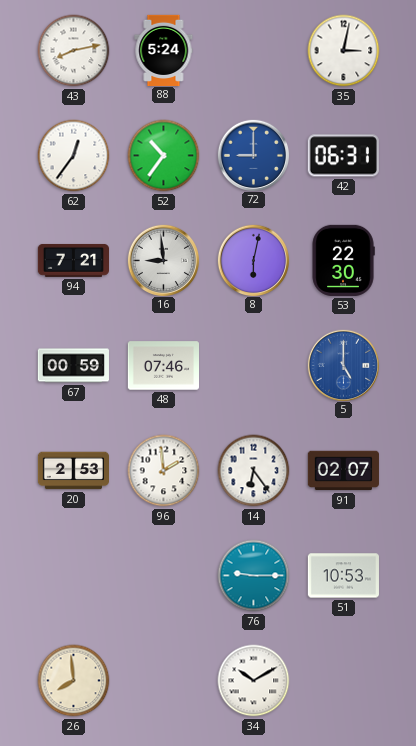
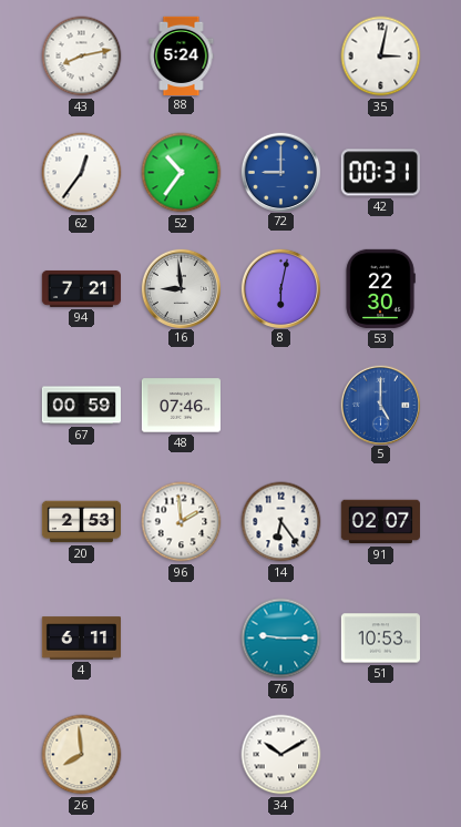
42: 06:31 -> 00:31
4: none -> 6:11
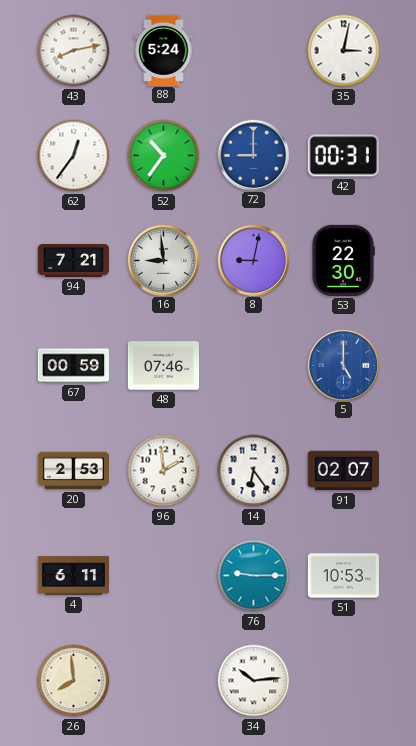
8: 6:02 -> 9:02
34: 10:10 -> 10:14
